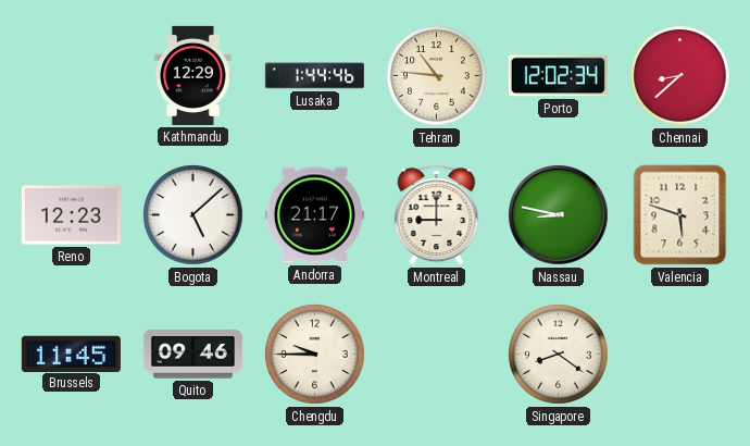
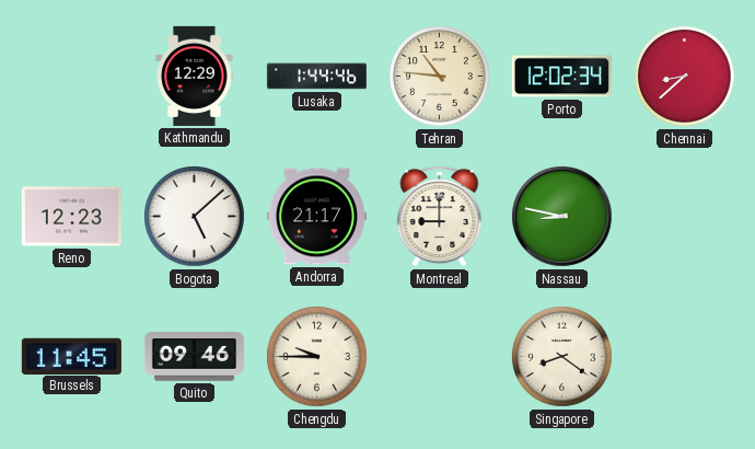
Valencia: 5:48 -> none
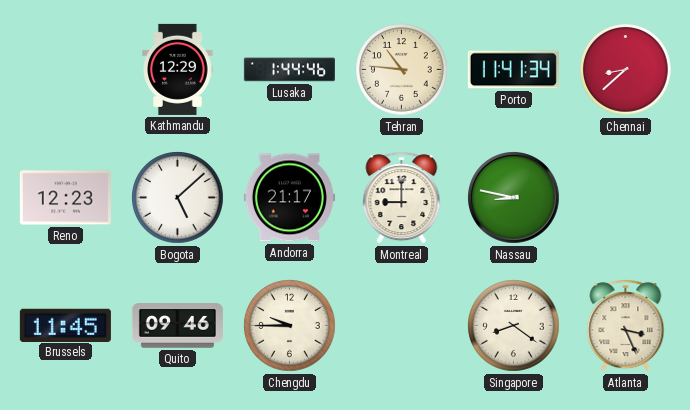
Porto: 12:02 -> 11:41
Atlanta: none -> 3:26
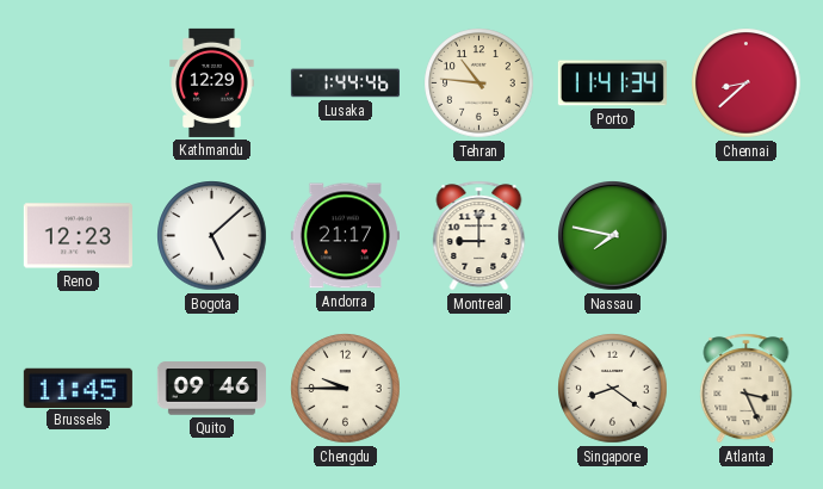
Nassau: 8:47 -> 7:47
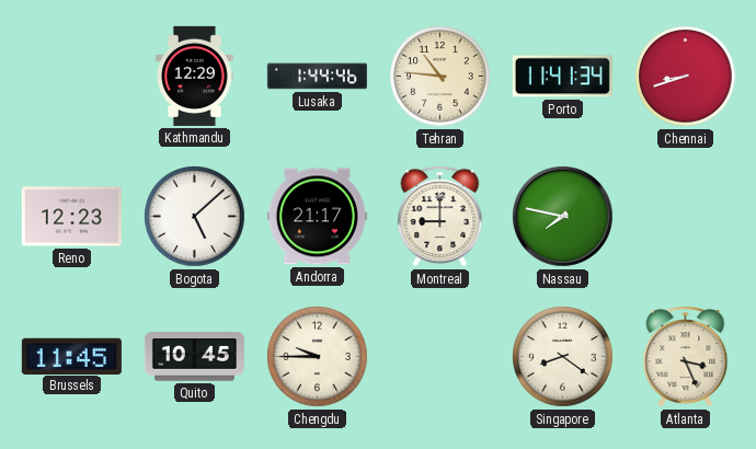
Chennai: 8:38 -> 8:42
Quito: 09:46 -> 10:45
